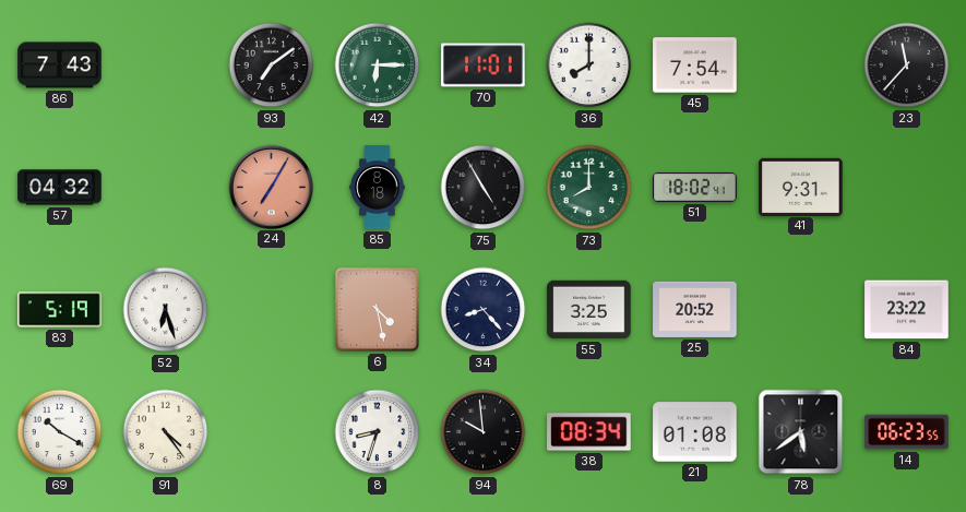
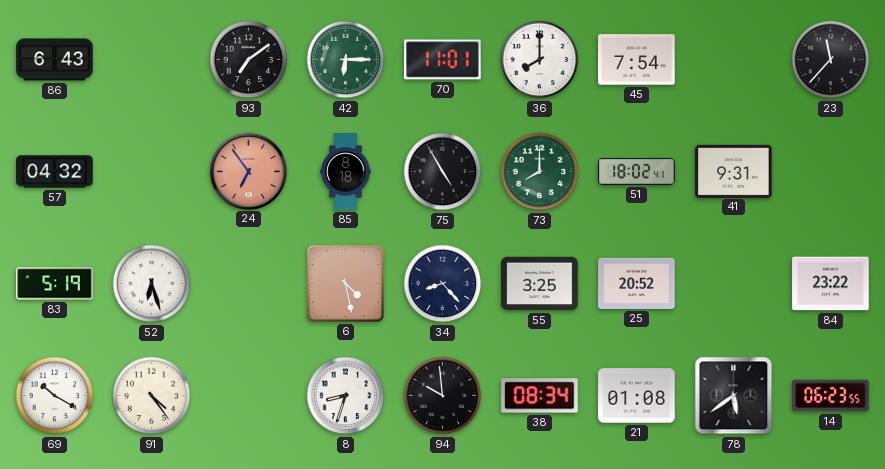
86: 7:43 -> 6:43
24: 7:05 -> 6:54
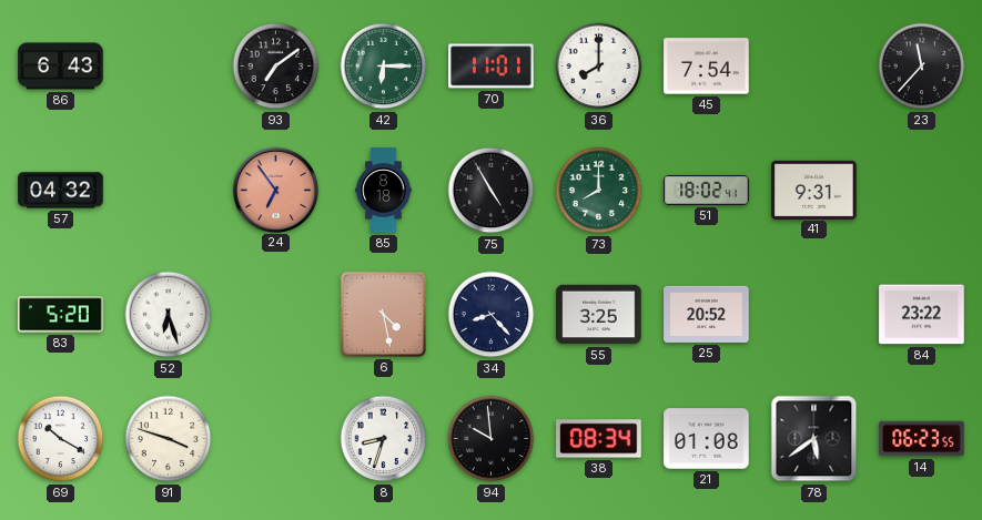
83: 5:19 -> 5:20
91: 4:24 -> 3:48
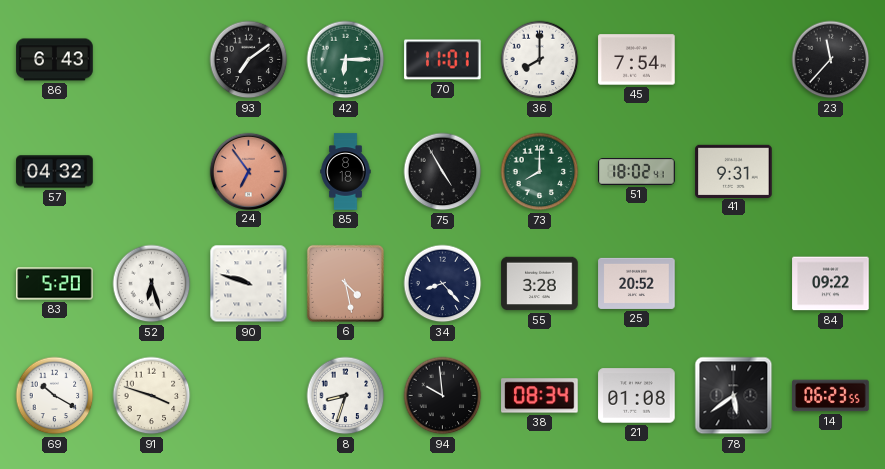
90: none -> 9:48
55: 3:25 -> 3:28
84: 23:22 -> 09:22
